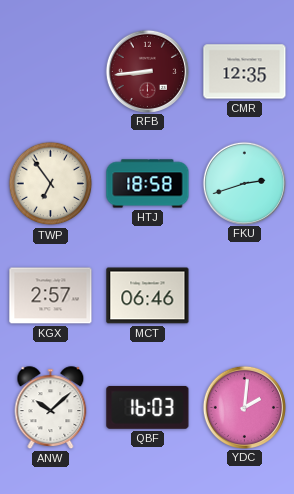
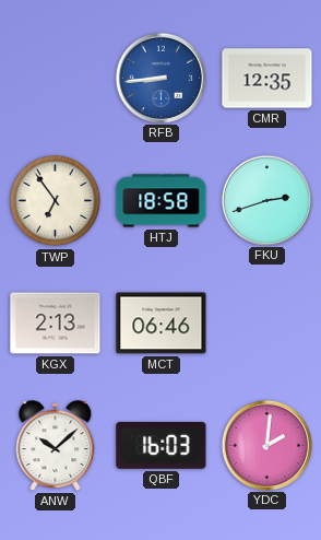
RFB dial: burgundy -> blue
KGX: 2:57 -> 2:13
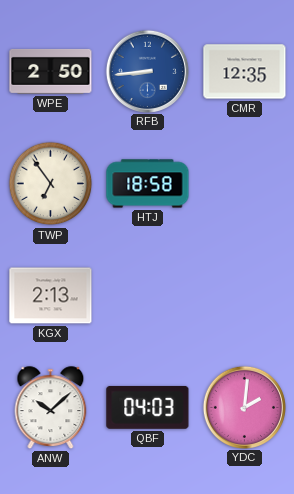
WPE: none -> 2:50
FKU: 2:42 -> none
MCT: 06:46 -> none
QBF: 16:03 -> 04:03
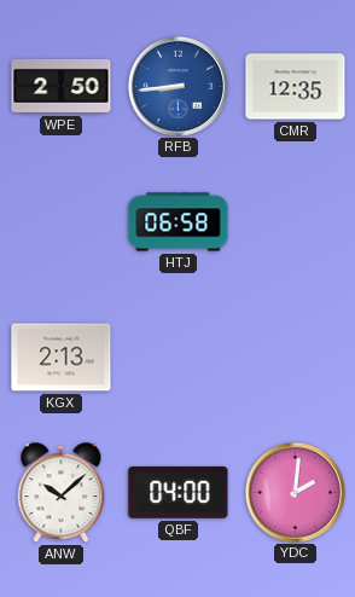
TWP: 6:54 -> none
HTJ: 18:58 -> 06:58
QBF: 04:03 -> 04:00
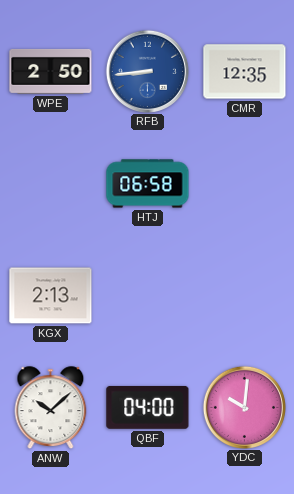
YDC: 2:01 -> 10:01
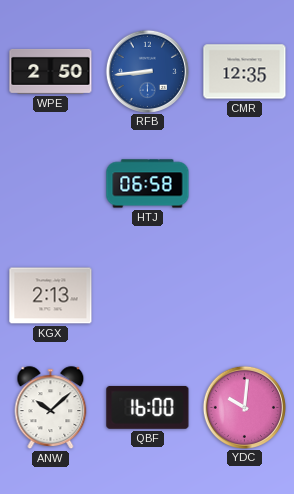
QBF: 04:00 -> 16:00
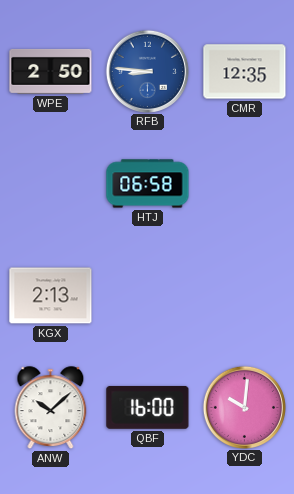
RFB: 8:44 -> 8:46
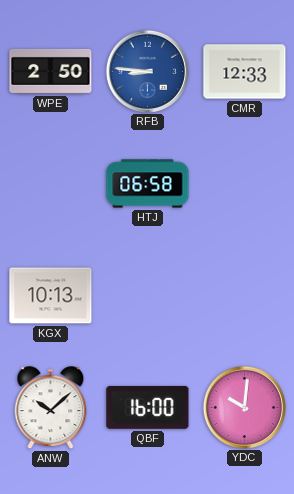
CMR: 12:35 -> 12:33
KGX: 2:13 -> 10:13
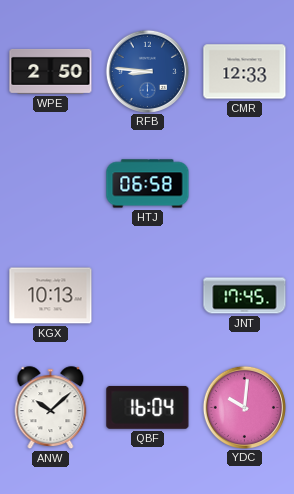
JNT: none -> 17:45
QBF: 16:00 -> 16:04
